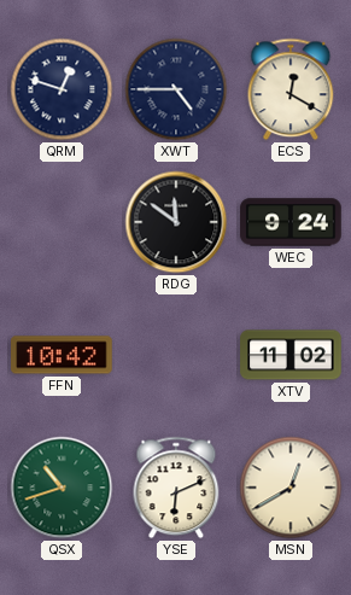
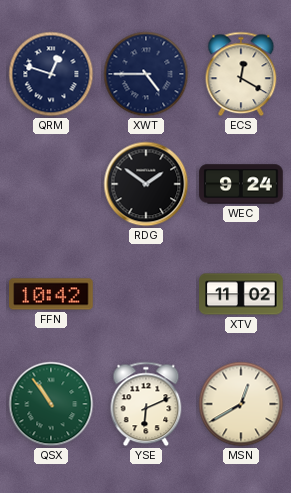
RDG: 11:51 -> 1:51
QSX: 10:42 -> 10:54
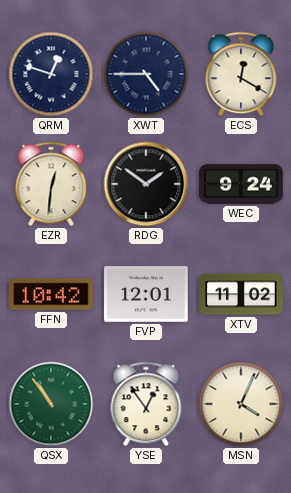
EZR: none -> 12:31
FVP: none -> 12:01
YSE: 6:11 -> 12:54
MSN: 12:40 -> 4:04
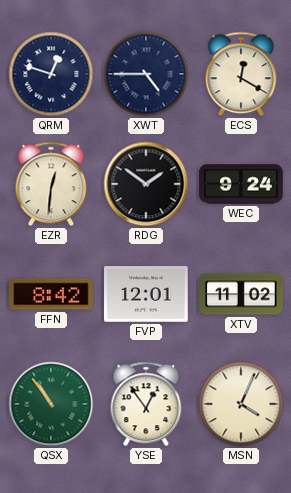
FFN: 10:42 -> 8:42
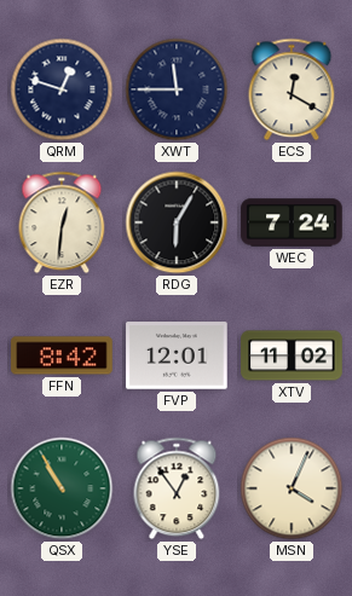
XWT: 4:45 -> 11:45
RDG: 1:51 -> 6:05
WEC: 9:24 -> 7:24
QSX: 10:54 -> 10:55
